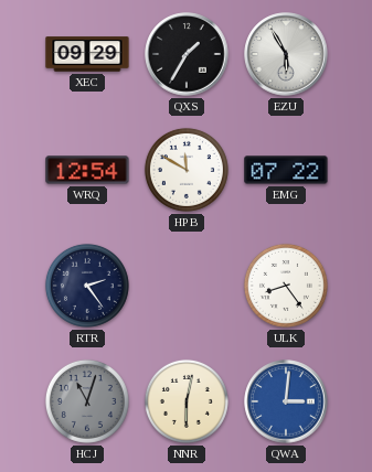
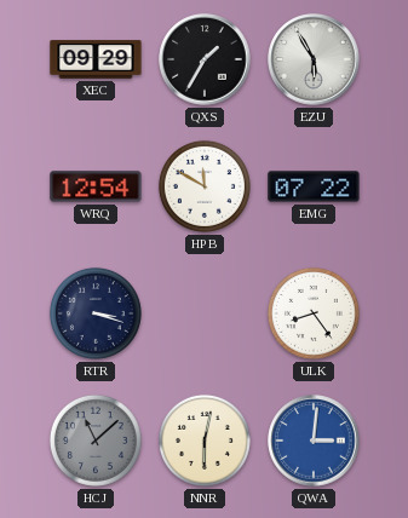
RTR: 2:24 -> 3:18
HCJ: 11:03 -> 11:08
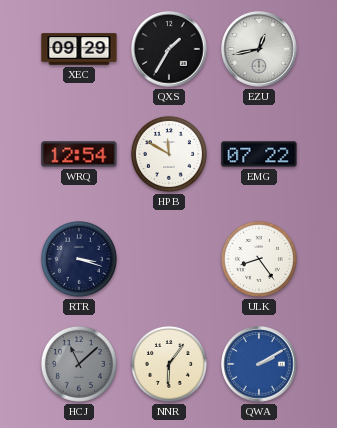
EZU: 5:55 -> 12:43
NNR: 6:02 -> 6:06
QWA: 3:01 -> 2:10
